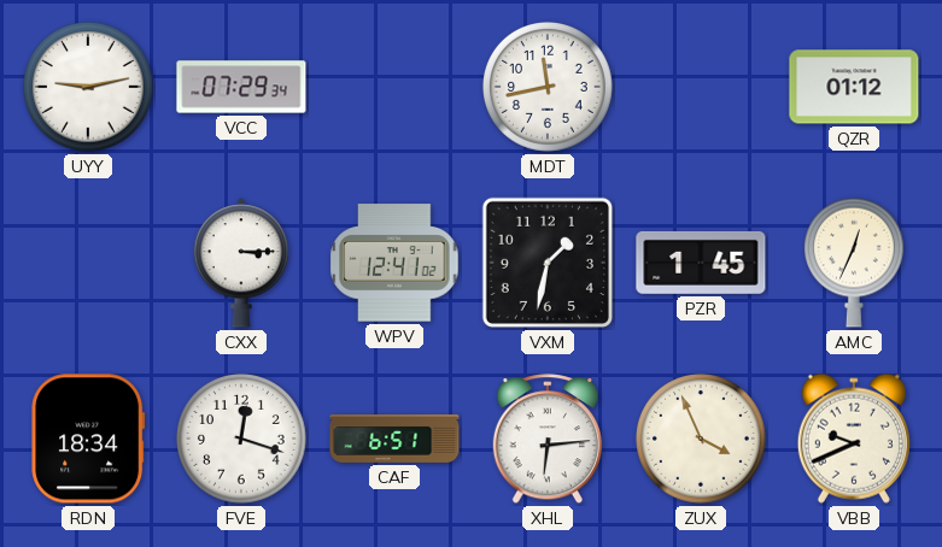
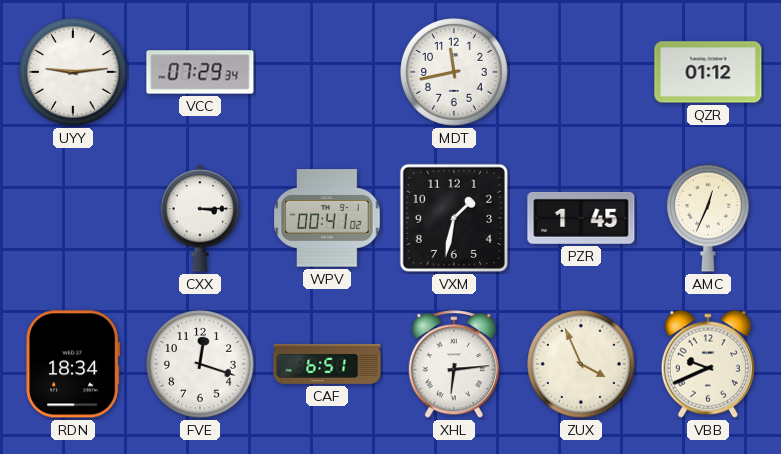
UYY: 9:13 -> 9:14
WPV: 12:41 -> 00:41
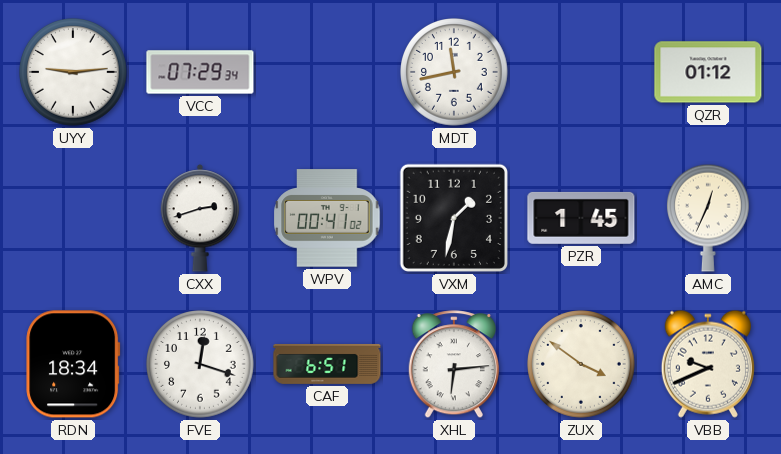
CXX: 3:15 -> 2:42
ZUX: 3:56 -> 3:51
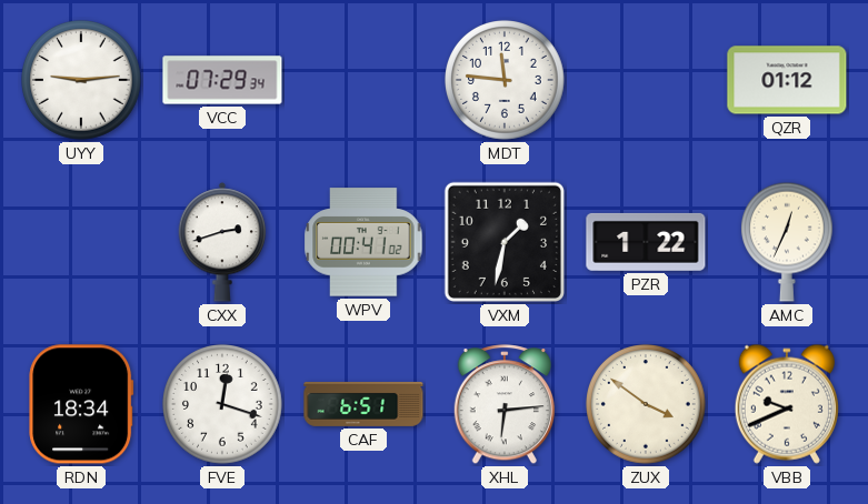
MDT: 11:43 -> 11:46
PZR: 1:45 -> 1:22
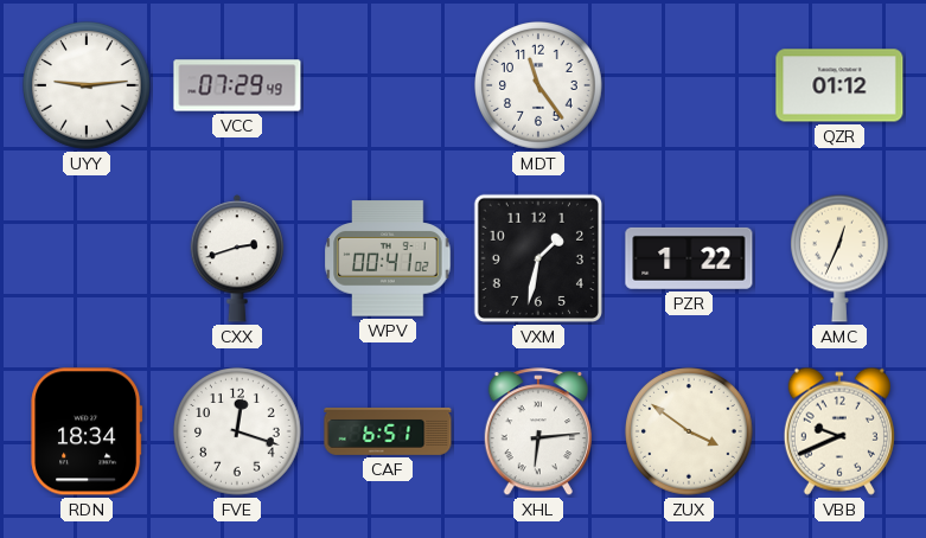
VCC: 07:29:34 -> 07:29:49
MDT: 11:46 -> 11:24
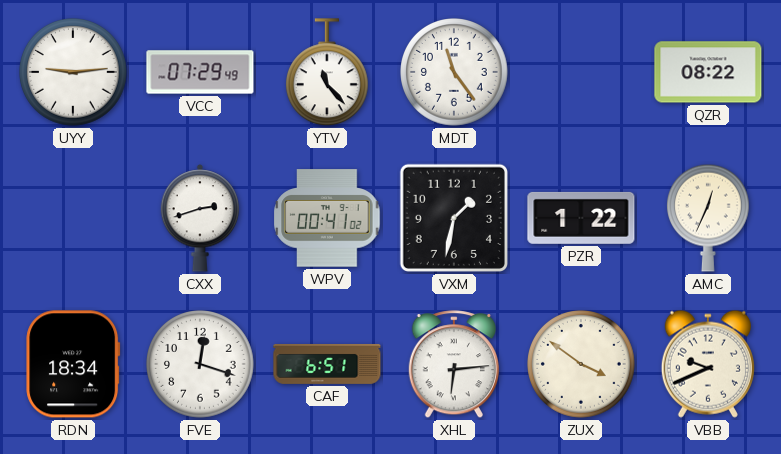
YTV: none -> 11:23
QZR: 01:12 -> 08:22
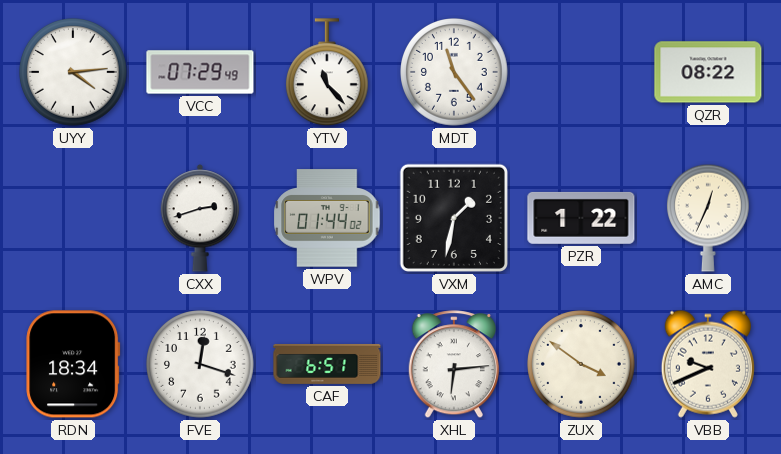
UYY: 9:14 -> 4:14
WPV: 00:41 -> 01:44
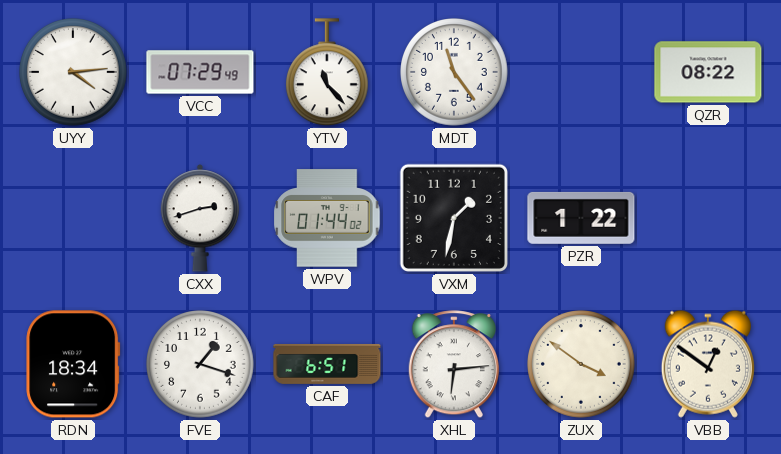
AMC: 12:34 -> none
FVE: 12:18 -> 1:18
VBB: 9:41 -> 12:51
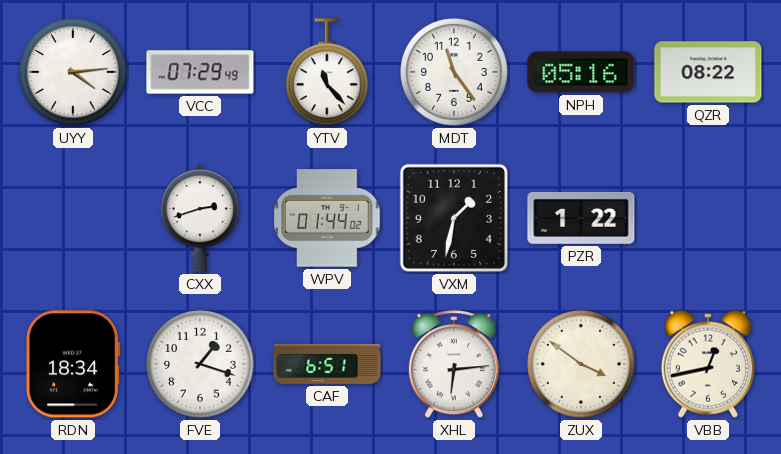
NPH: none -> 05:16
VBB: 12:51 -> 12:43
